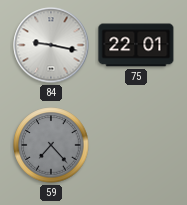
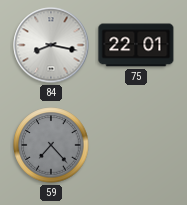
84: 9:17 -> 8:17
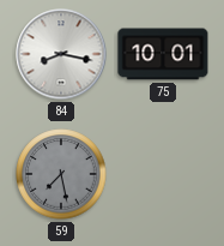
75: 22:01 -> 10:01
59: 7:23 -> 7:28
